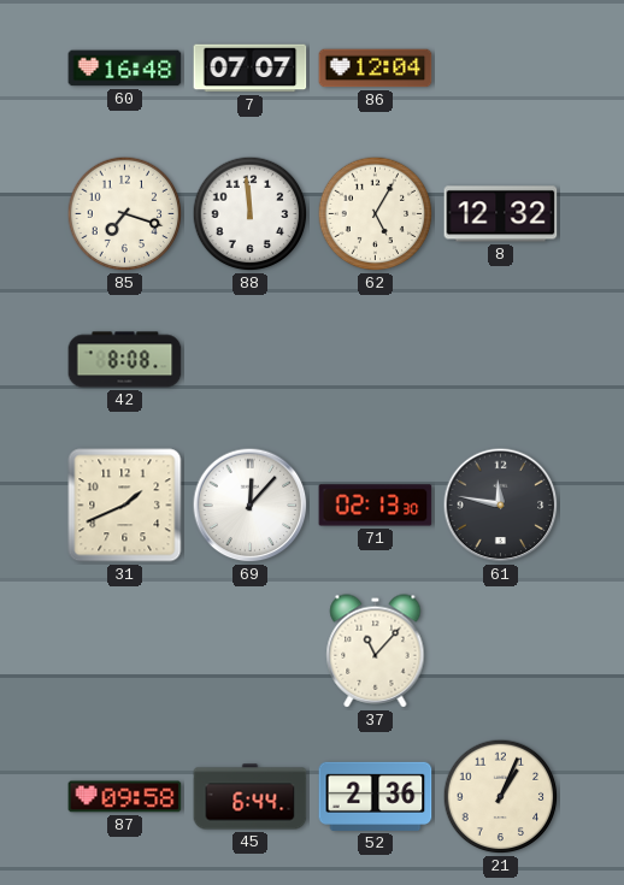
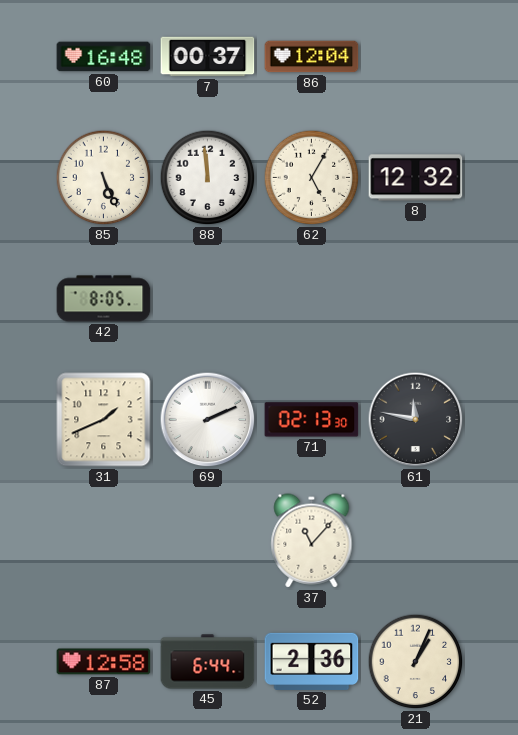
7: 07:07 -> 00:37
85: 7:18 -> 5:26
42: 8:08 -> 8:05
69: 12:07 -> 2:11
87: 09:58 -> 12:58
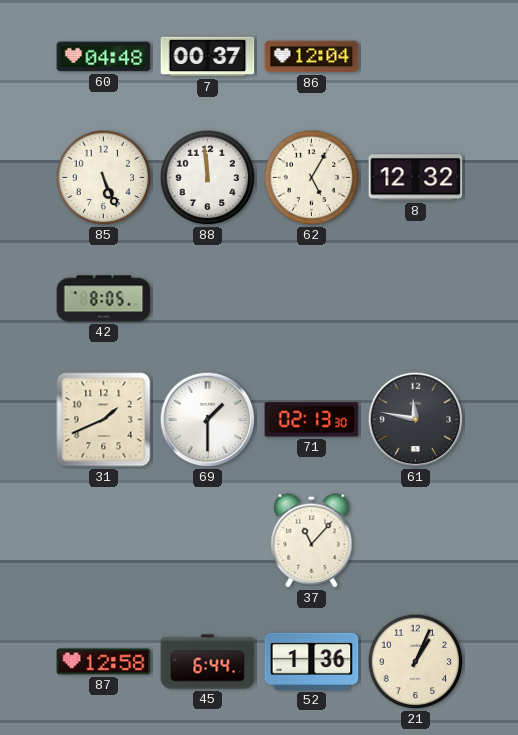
60: 16:48 -> 04:48
69: 2:11 -> 1:30
52: 2:36 -> 1:36
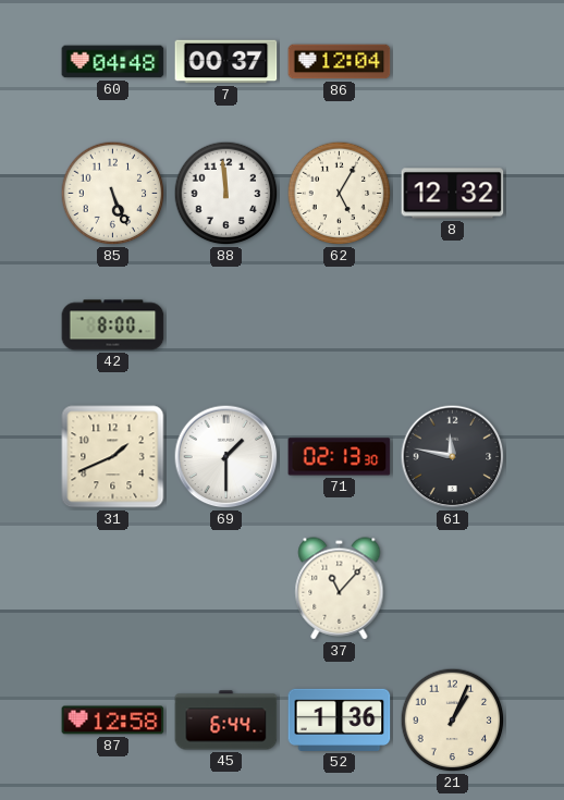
42: 8:05 -> 8:00
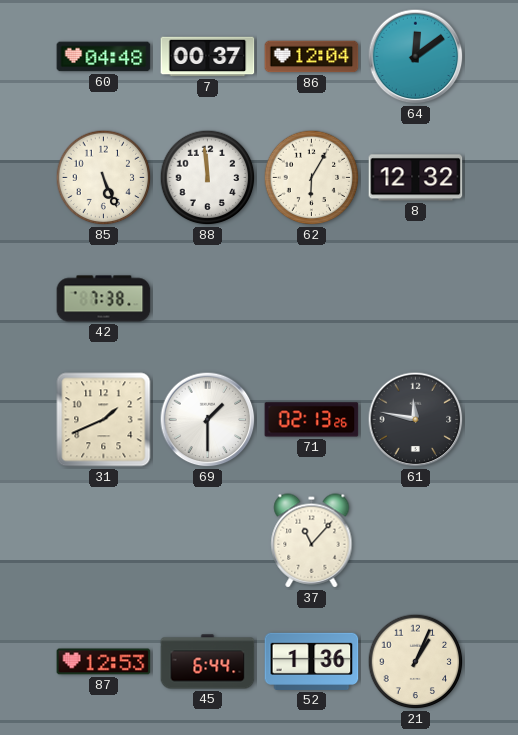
64: none -> 12:09
62: 5:05 -> 6:05
42: 8:00 -> 7:38
71: 02:13:30 -> 02:13:26
87: 12:58 -> 12:53
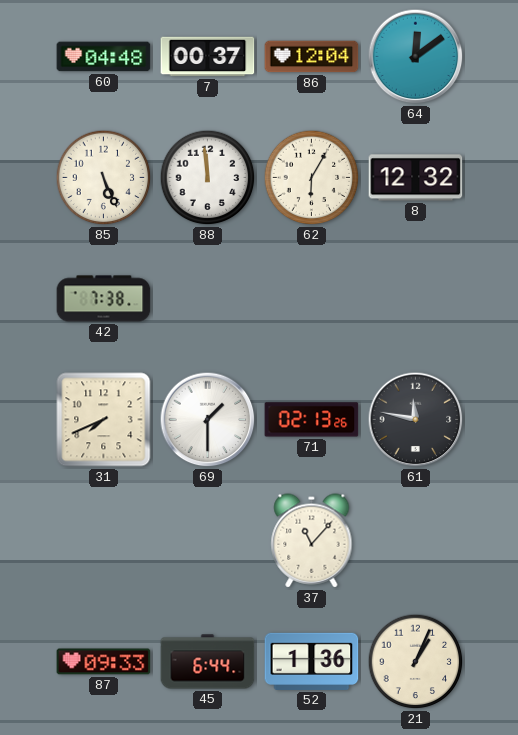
31: 1:41 -> 7:41
87: 12:53 -> 09:33
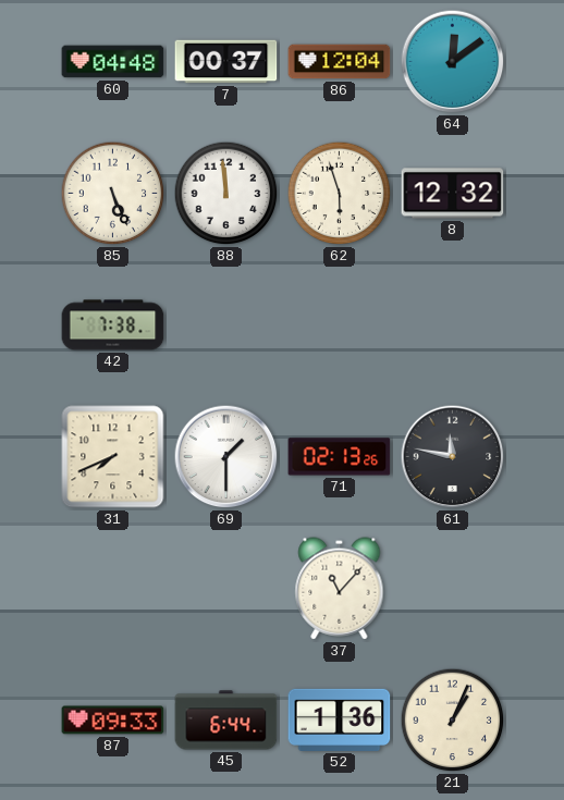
62: 6:05 -> 5:57
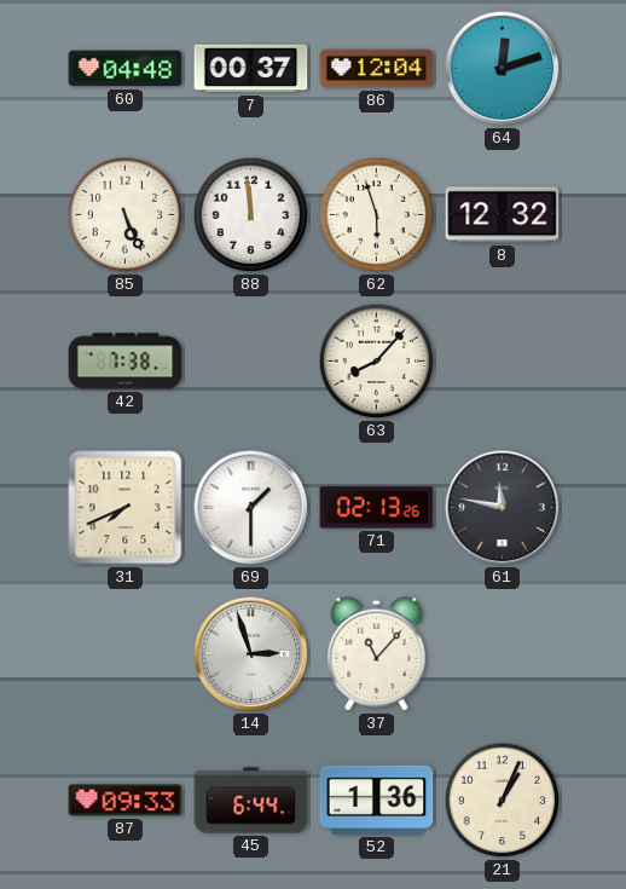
64: 12:09 -> 12:12
63: none -> 8:07
14: none -> 2:57
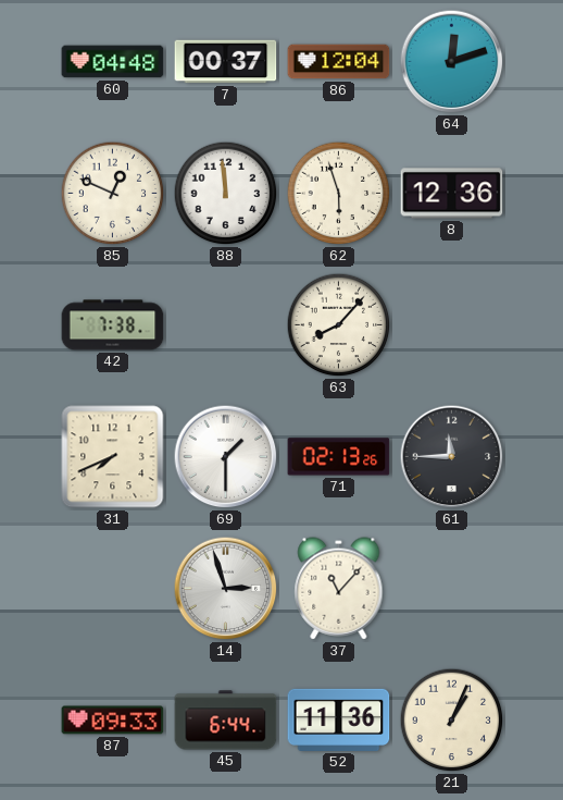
85: 5:26 -> 12:49
8: 12:32 -> 12:36
61: 11:47 -> 11:45
52: 1:36 -> 11:36
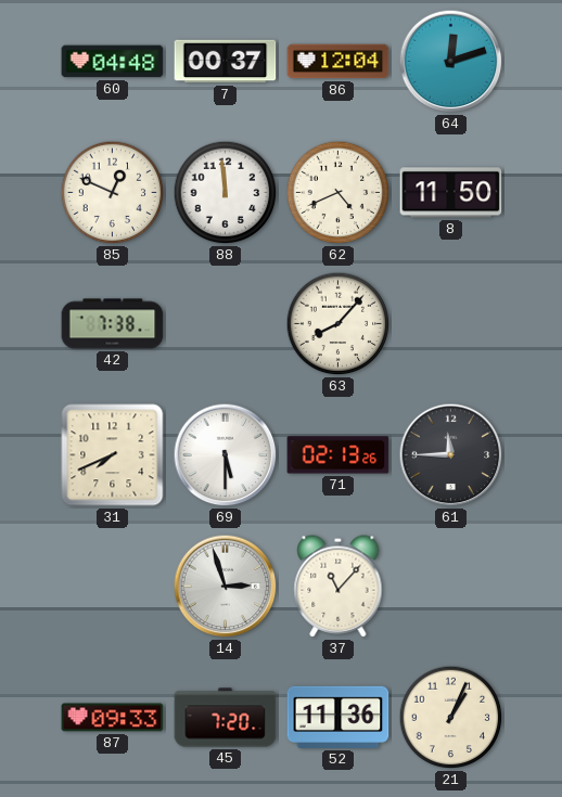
62: 5:57 -> 4:41
8: 12:36 -> 11:50
69: 1:30 -> 5:30
45: 6:44 -> 7:20
